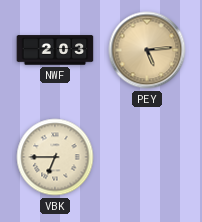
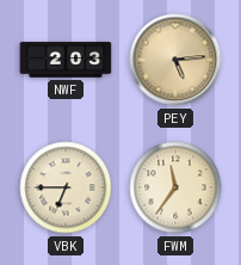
FWM: none -> 11:36
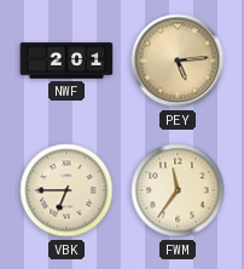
NWF: 2:03 -> 2:01
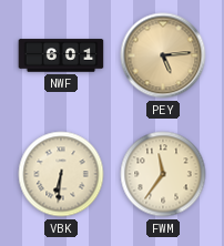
NWF: 2:01 -> 6:01
VBK: 6:45 -> 6:31
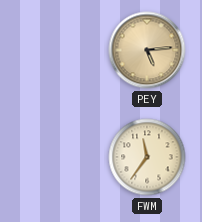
NWF: 6:01 -> none
VBK: 6:31 -> none
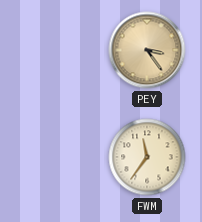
PEY: 5:14 -> 3:24
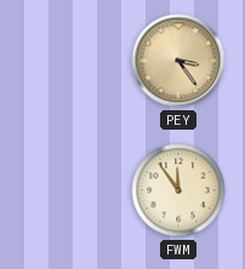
FWM: 11:36 -> 11:54
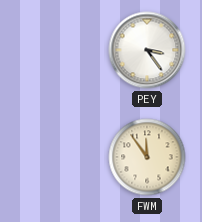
PEY dial: champagne -> white
